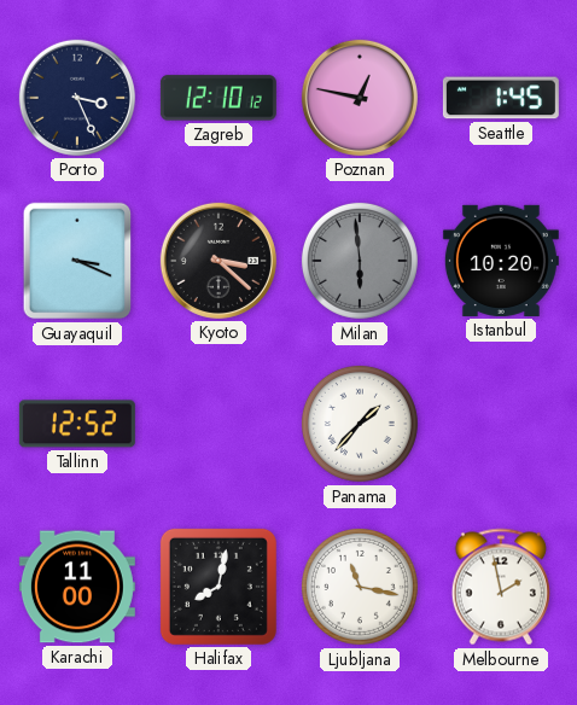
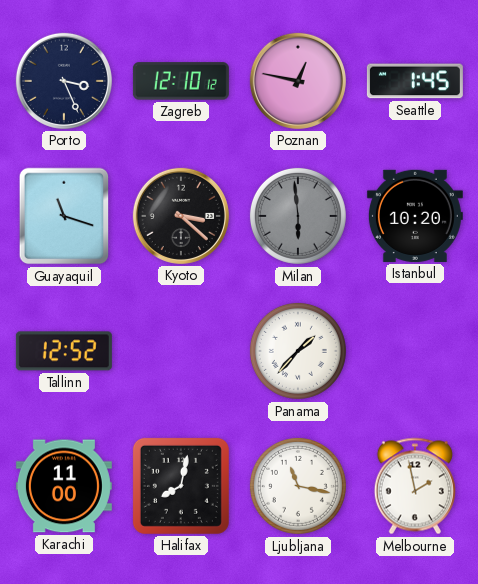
Guayaquil: 3:19 -> 11:18
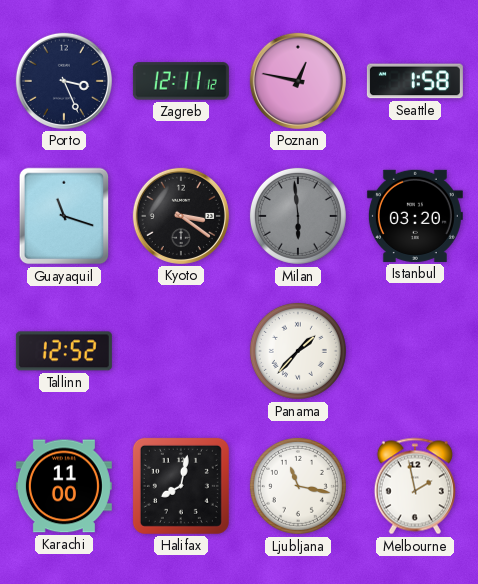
Zagreb: 12:10 -> 12:11
Seattle: 1:45 -> 1:58
Kyoto: 3:22 -> 3:21
Istanbul: 10:20 -> 03:20
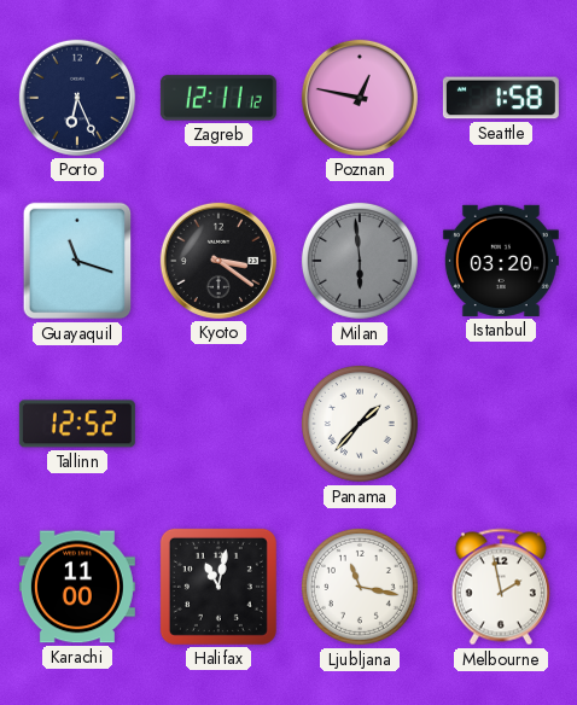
Porto: 3:26 -> 6:26
Halifax: 8:02 -> 11:02
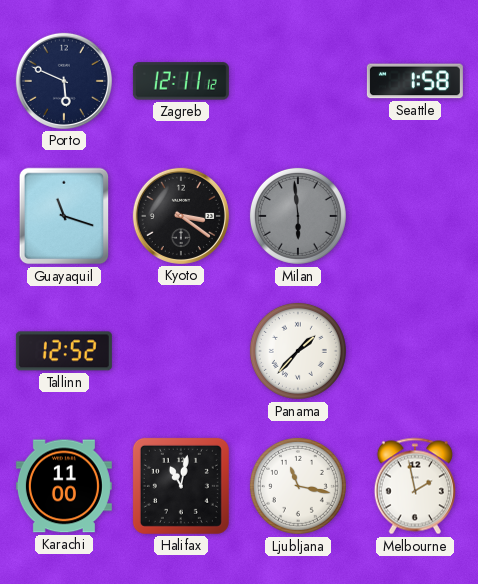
Porto: 6:26 -> 5:49
Poznan: 12:47 -> none
Istanbul: 03:20 -> none
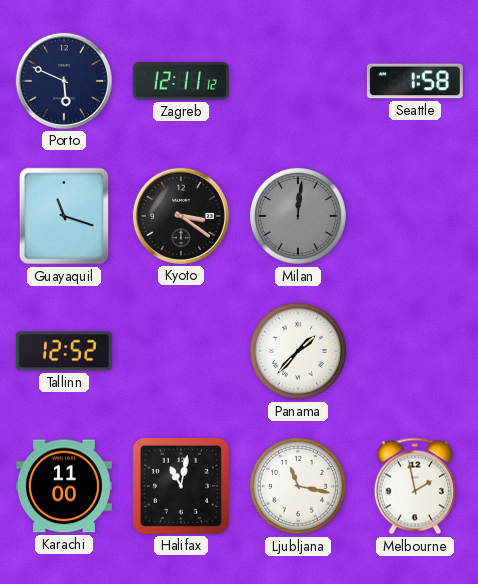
Milan: 5:59 -> 12:01
